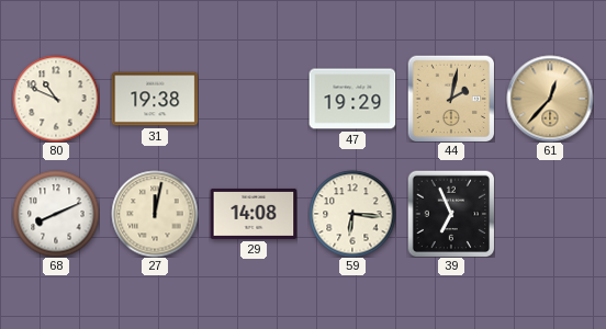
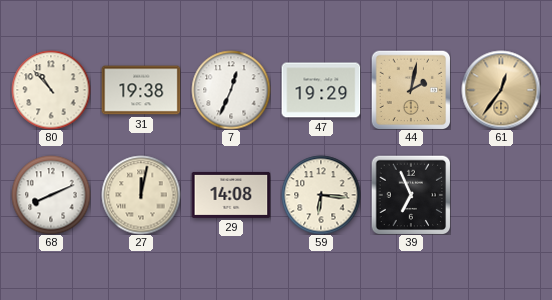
80: 10:49 -> 10:53
7: none -> 12:34
61: 12:37 -> 12:36
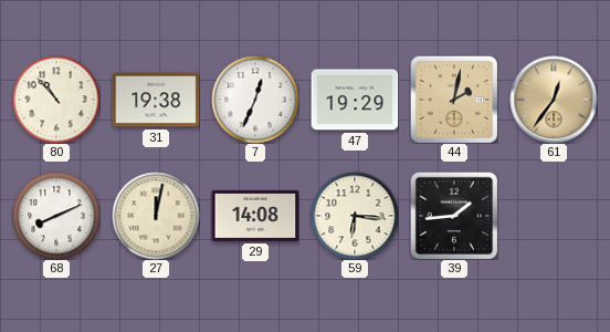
39: 6:56 -> 1:44
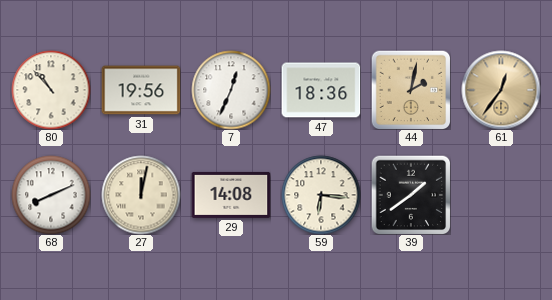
31: 19:38 -> 19:56
47: 19:29 -> 18:36
39: 1:44 -> 1:39
